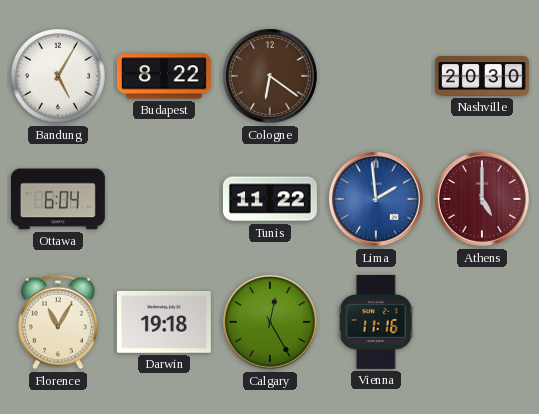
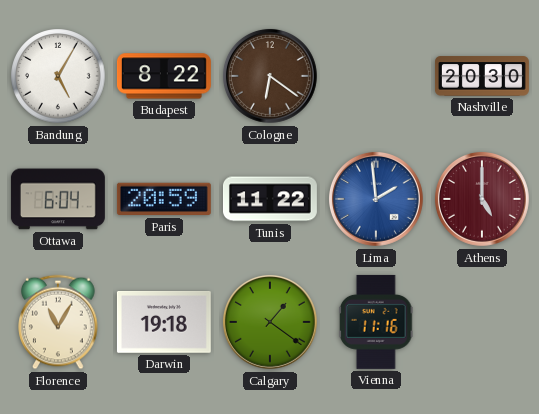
Paris: none -> 20:59
Calgary: 12:25 -> 1:21
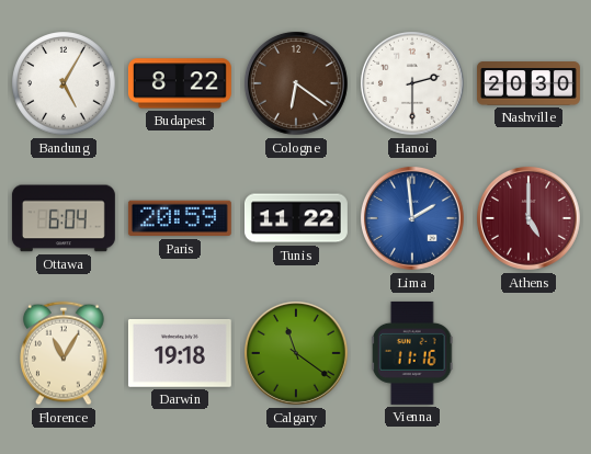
Hanoi: none -> 2:30
Calgary: 1:21 -> 11:21
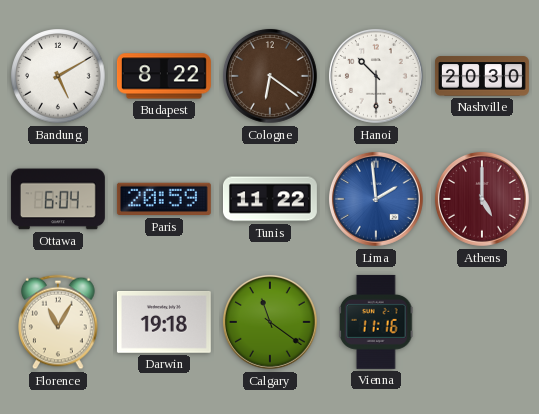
Bandung: 5:05 -> 5:10
Hanoi: 2:30 -> 10:30
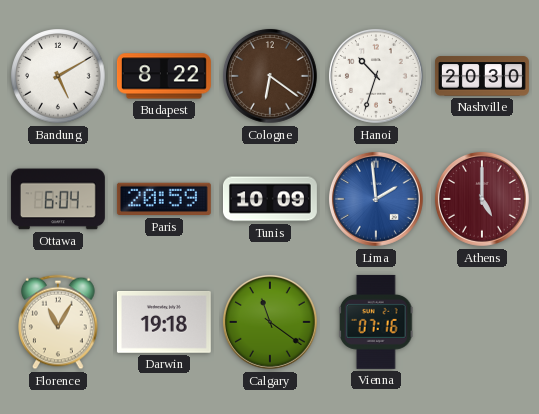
Hanoi: 10:30 -> 10:33
Tunis: 11:22 -> 10:09
Vienna: 11:16 -> 07:16
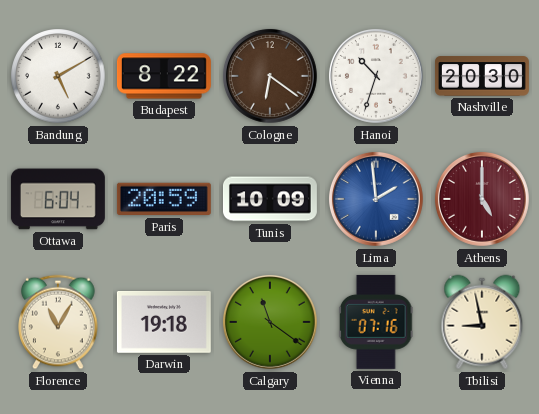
Tbilisi: none -> 8:58
